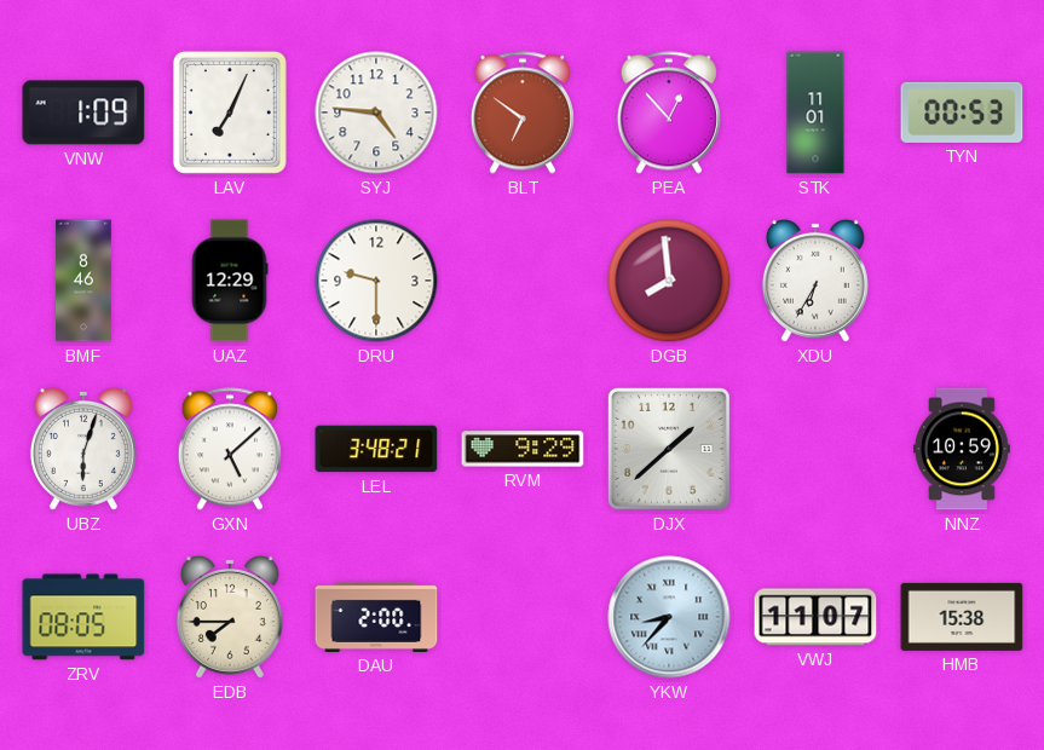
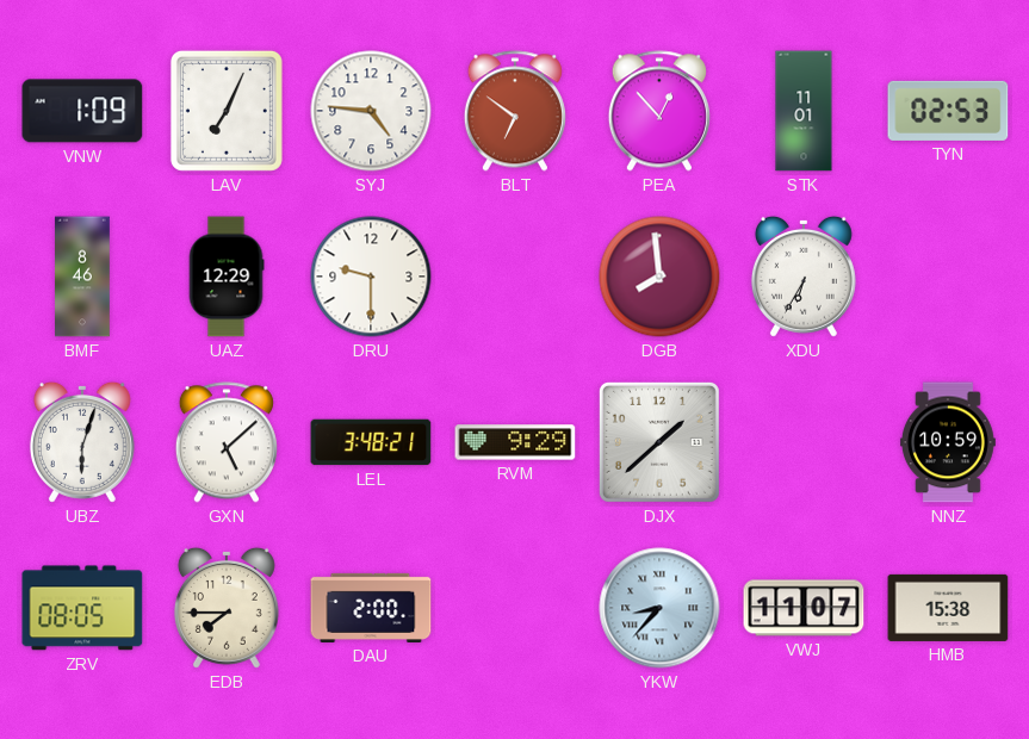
TYN: 00:53 -> 02:53
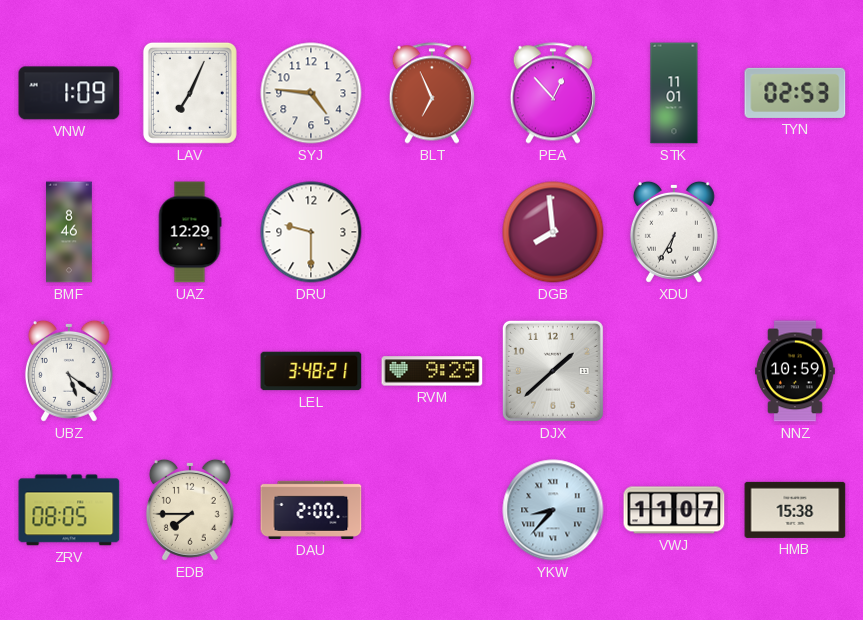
BLT: 6:51 -> 6:56
UBZ: 6:03 -> 5:21
GXN: 5:08 -> none
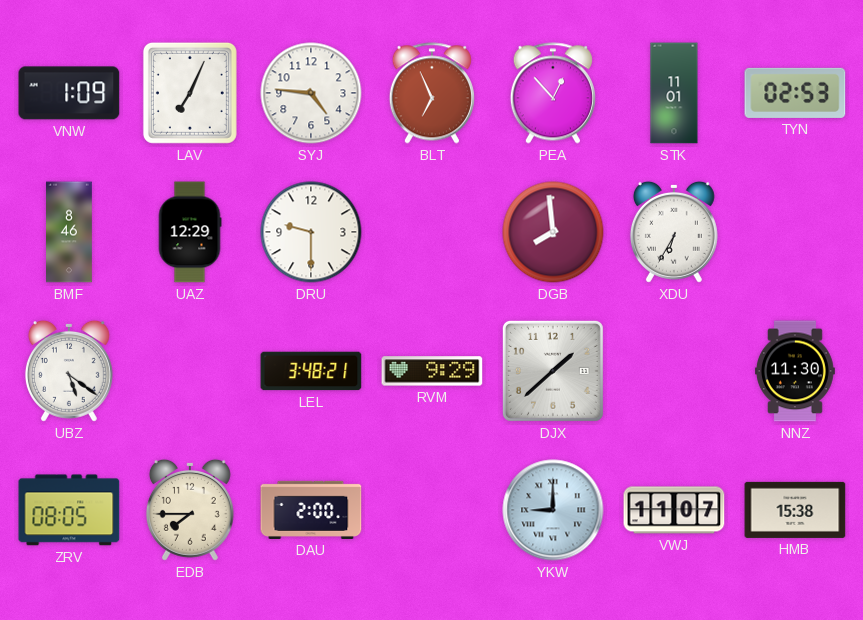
NNZ: 10:59 -> 11:30
YKW: 8:37 -> 9:00
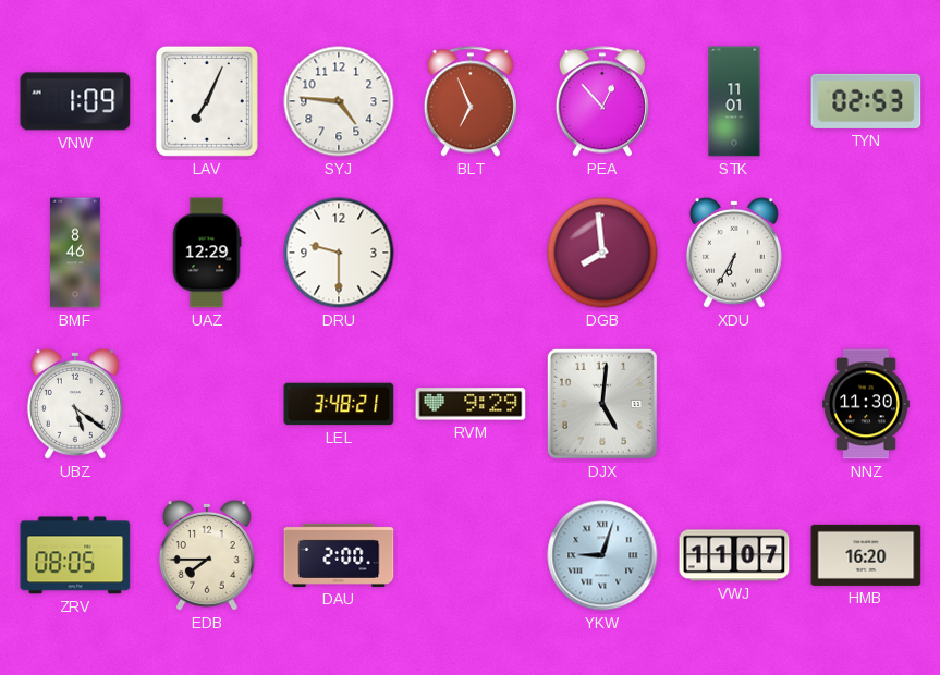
DJX: 1:38 -> 5:01
YKW: 9:00 -> 9:03
HMB: 15:38 -> 16:20
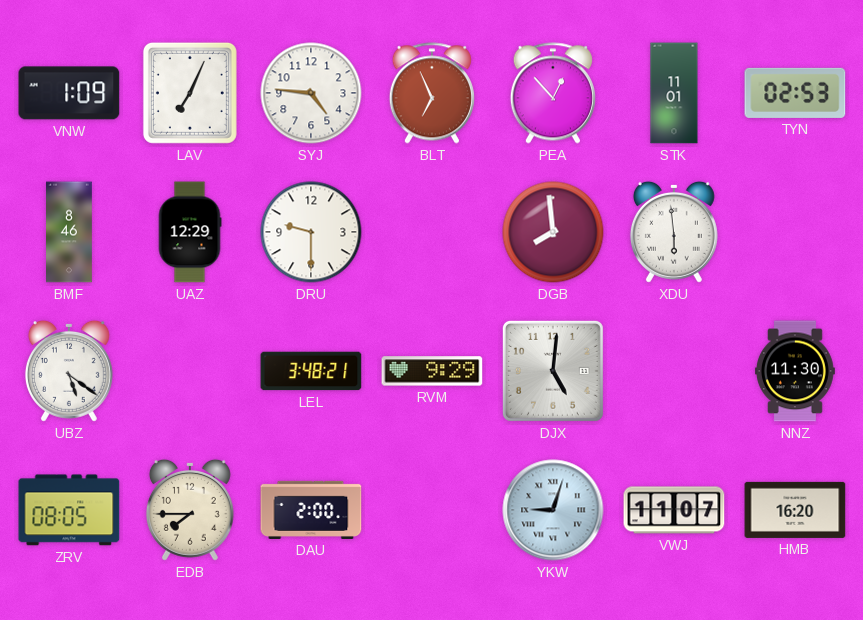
XDU: 6:35 -> 5:59
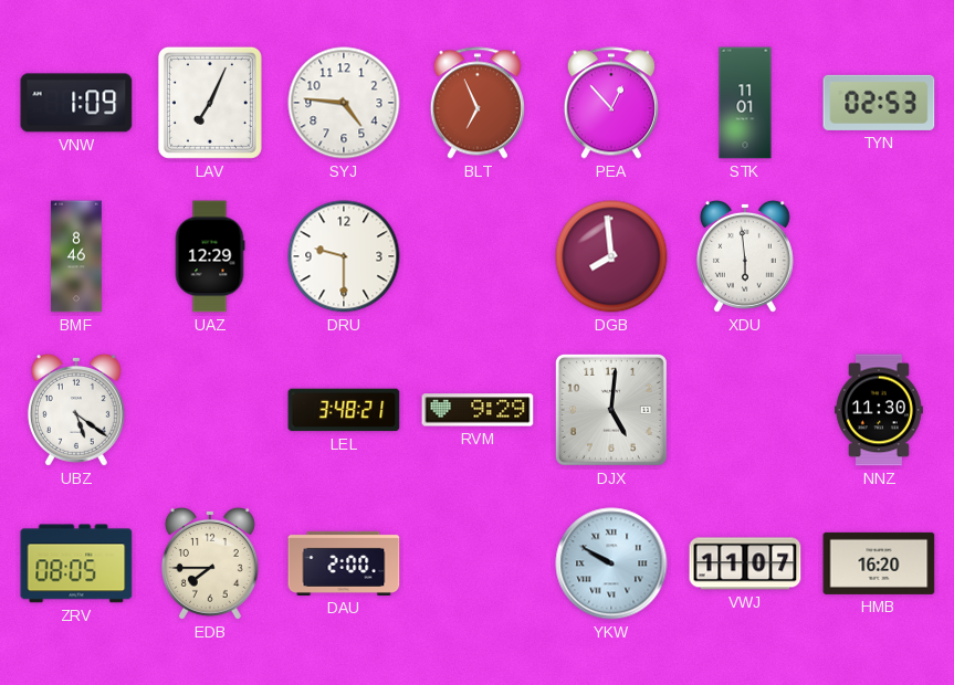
YKW: 9:03 -> 9:50
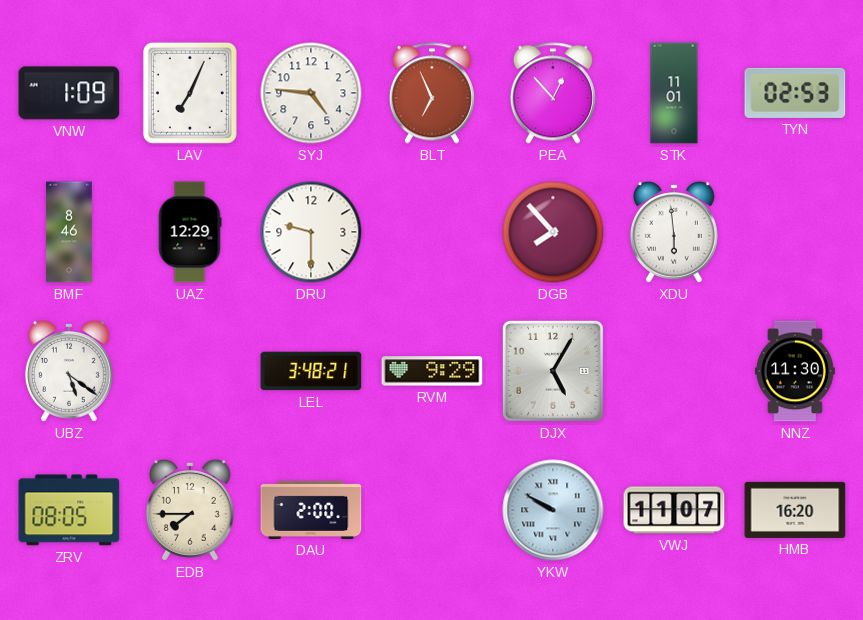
DGB: 7:59 -> 7:53
DJX: 5:01 -> 5:05
